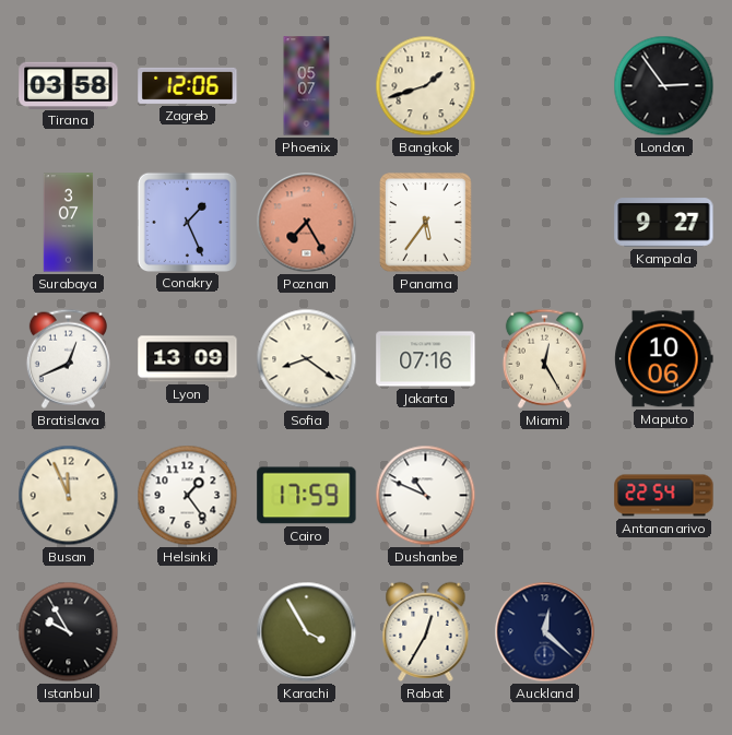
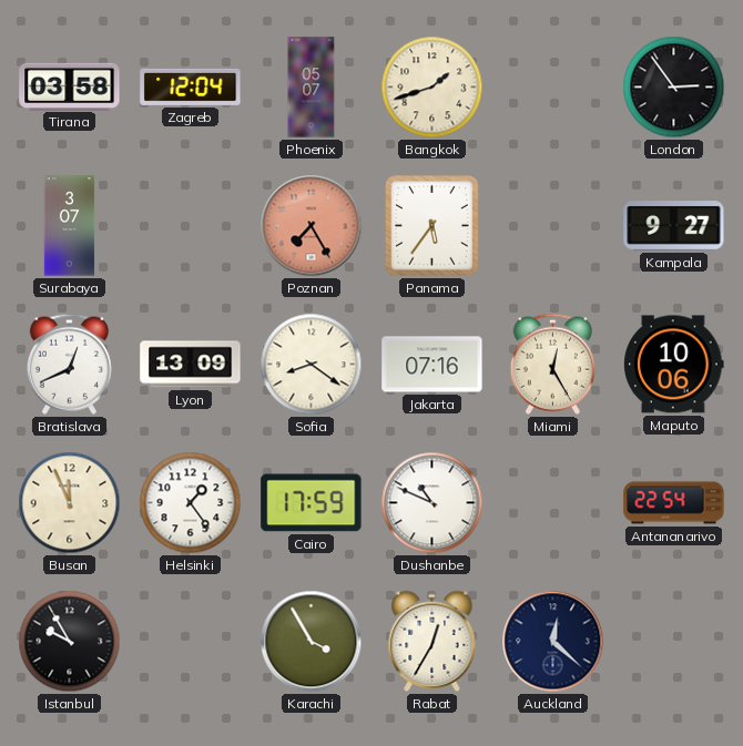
Zagreb: 12:06 -> 12:04
Conakry: 1:26 -> none
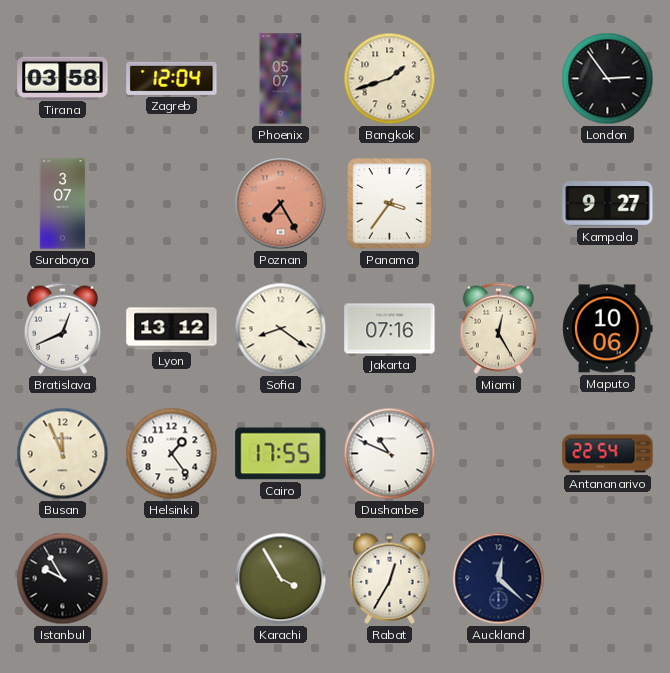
Panama: 5:36 -> 3:36
Lyon: 13:09 -> 13:12
Cairo: 17:59 -> 17:55
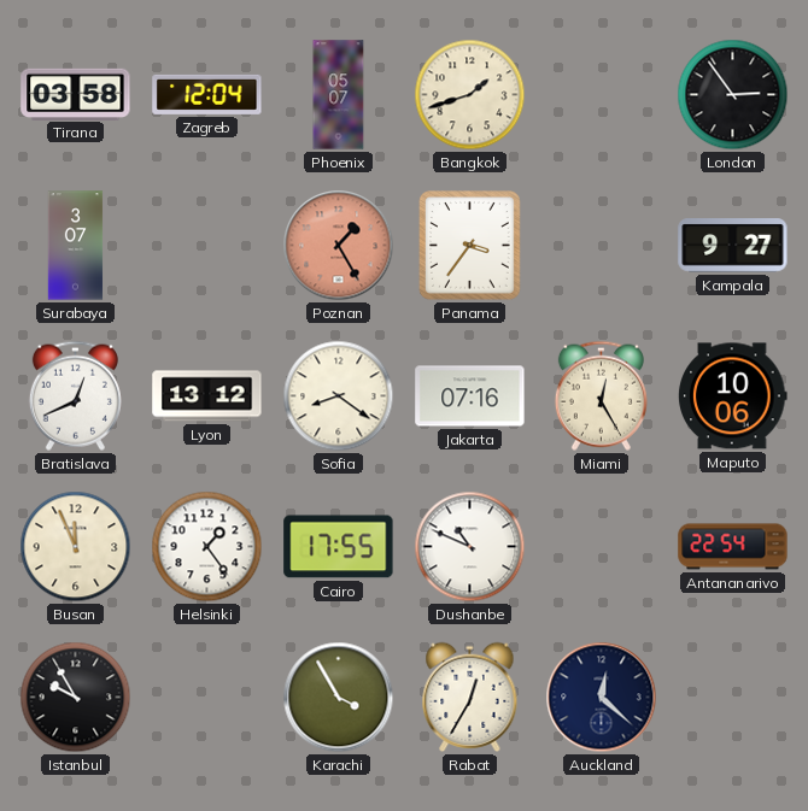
Poznan: 7:25 -> 1:25
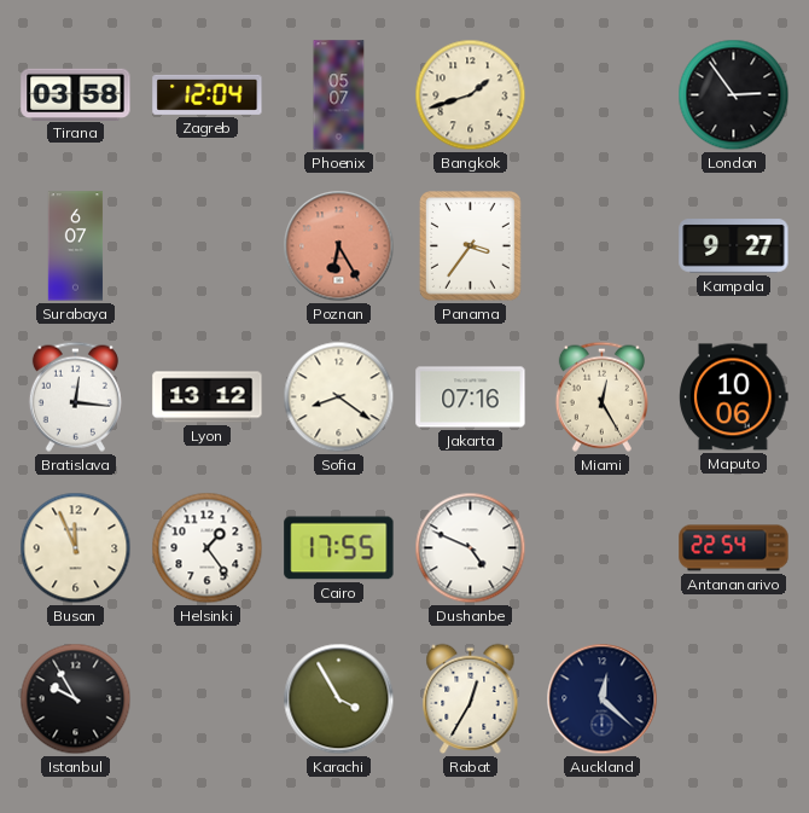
Surabaya: 3:07 -> 6:07
Poznan: 1:25 -> 6:25
Bratislava: 12:41 -> 12:16
Dushanbe: 10:49 -> 4:49
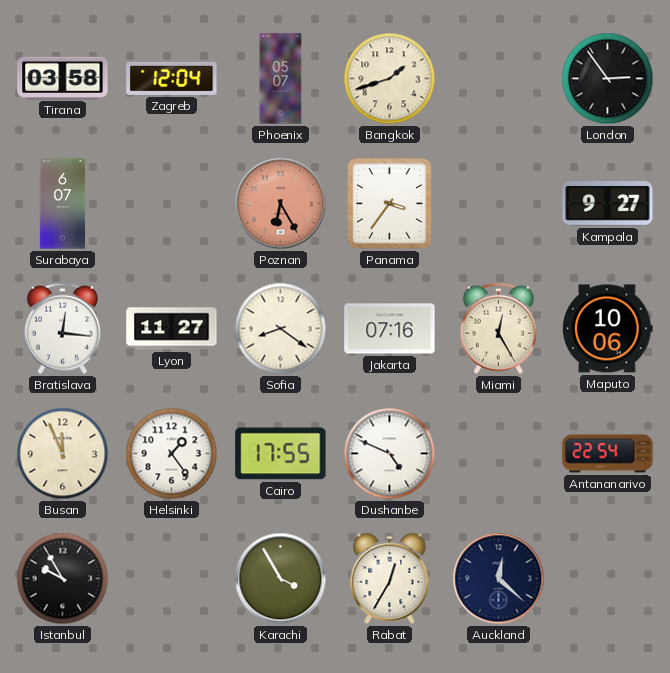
Lyon: 13:12 -> 11:27
